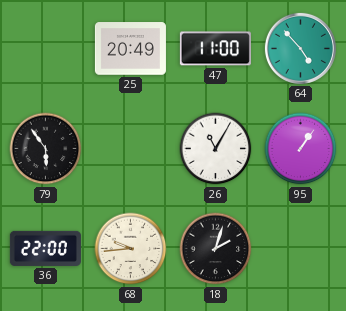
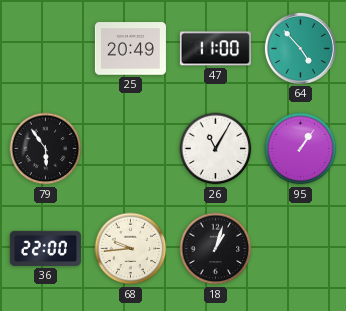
18: 2:03 -> 1:03
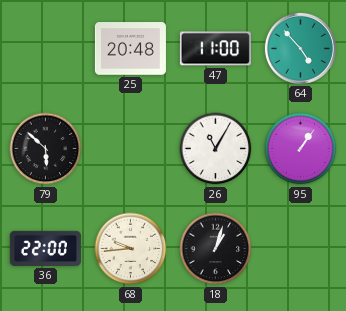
25: 20:49 -> 20:48
79: 5:54 -> 5:52
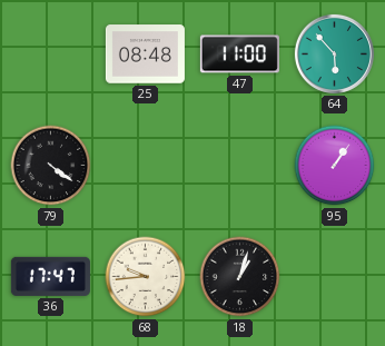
25: 20:48 -> 08:48
64: 4:53 -> 5:53
79: 5:52 -> 4:21
26: 11:05 -> none
36: 22:00 -> 17:47
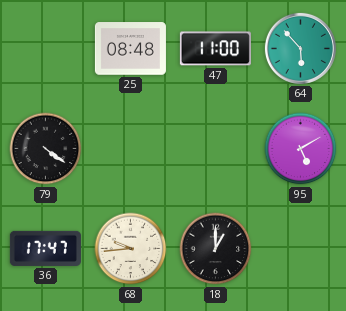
95: 1:06 -> 5:10
18: 1:03 -> 1:00
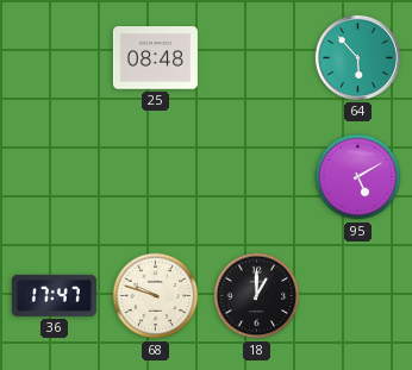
47: 11:00 -> none
79: 4:21 -> none
68: 9:44 -> 9:48
